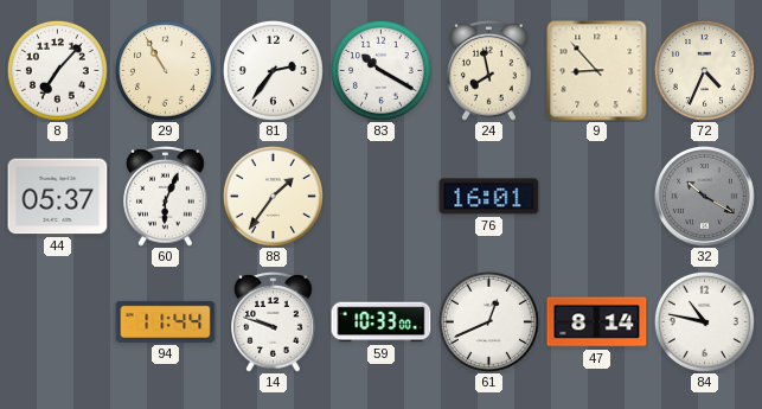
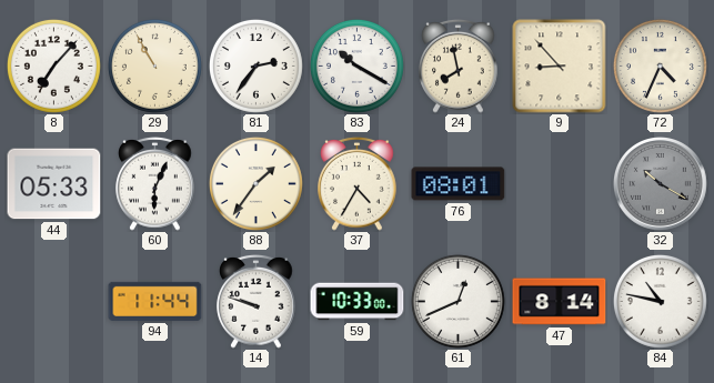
44: 05:37 -> 05:33
37: none -> 4:35
76: 16:01 -> 08:01
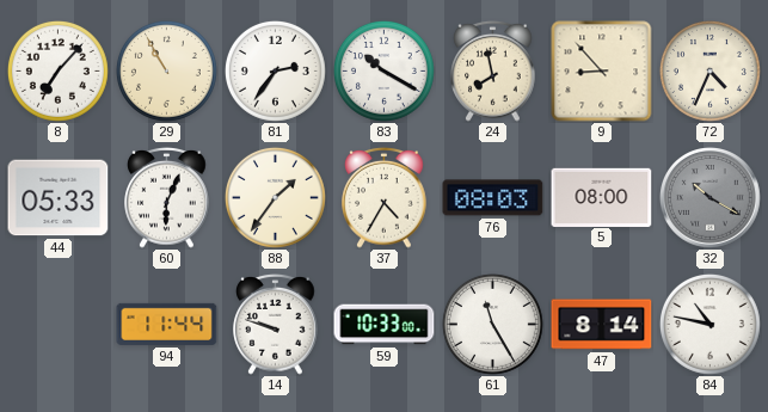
76: 08:01 -> 08:03
5: none -> 08:00
61: 12:41 -> 11:25
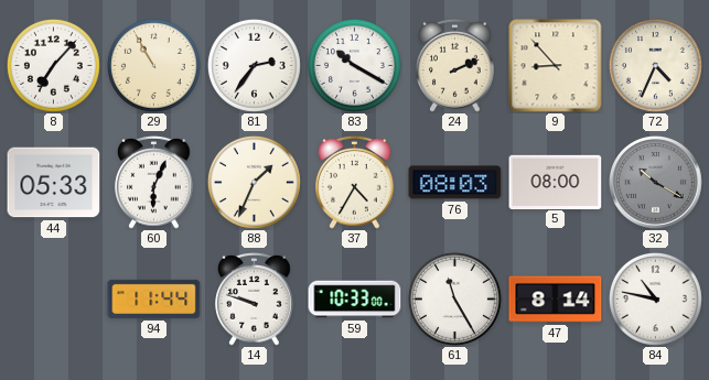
24: 7:58 -> 2:11
88: 1:36 -> 1:34
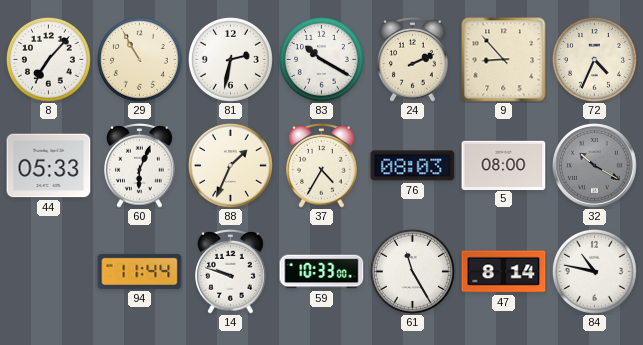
81: 2:36 -> 2:32
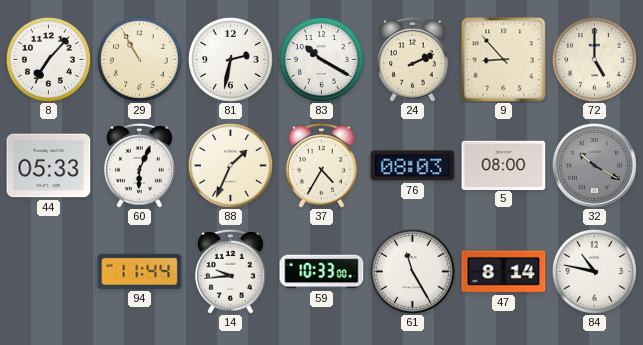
72: 4:34 -> 5:00
14: 9:48 -> 9:44
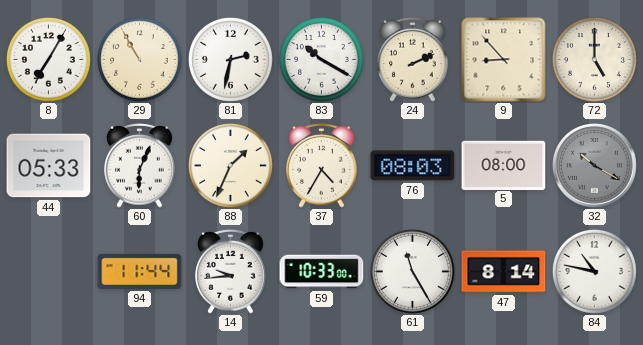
8: 7:07 -> 7:05
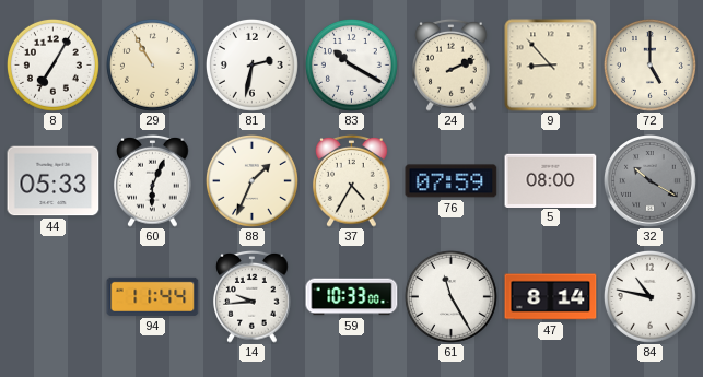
76: 08:03 -> 07:59
